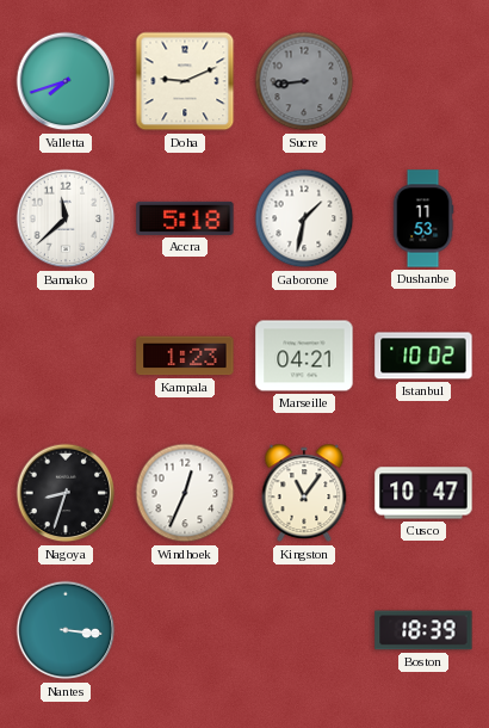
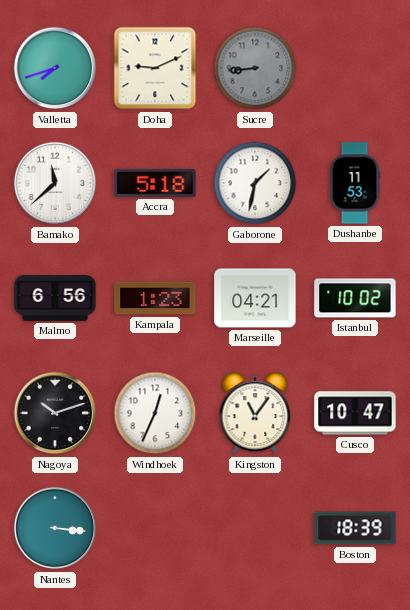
Malmo: none -> 6:56
Nagoya: 8:33 -> 10:12
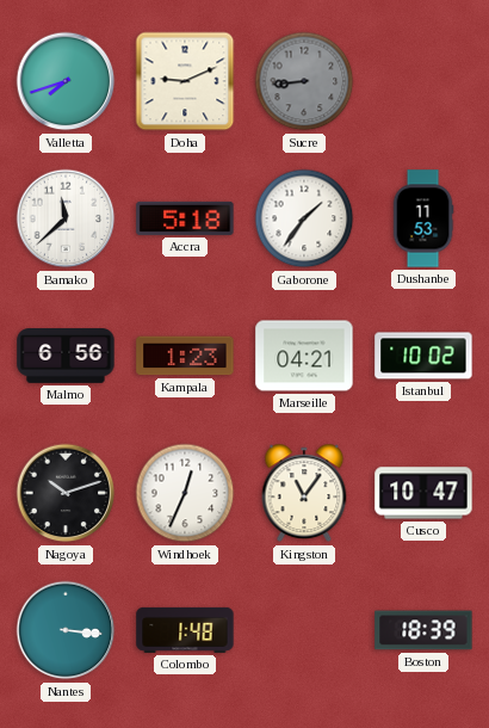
Gaborone: 1:32 -> 1:36
Colombo: none -> 1:48
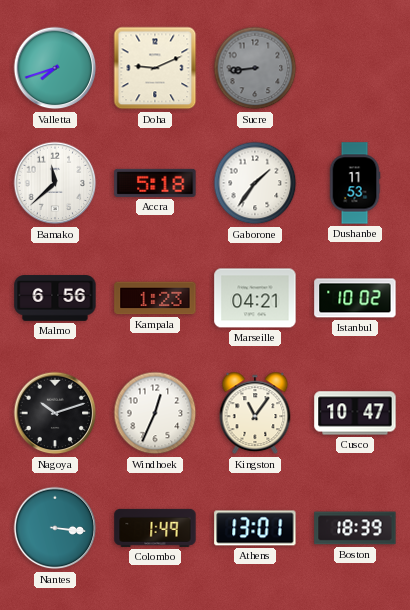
Colombo: 1:48 -> 1:49
Athens: none -> 13:01
